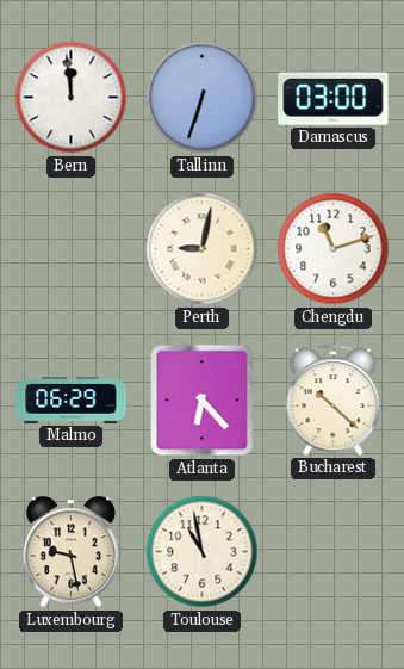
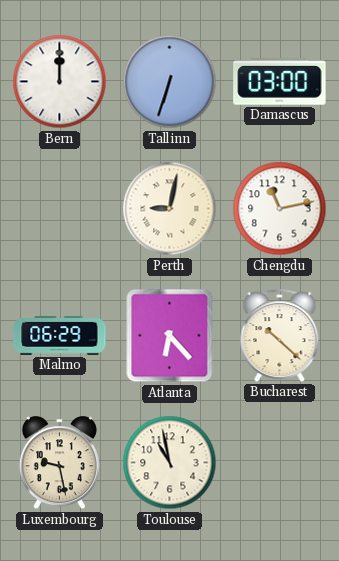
Bern: 11:59 -> 12:00
Chengdu: 11:12 -> 11:13
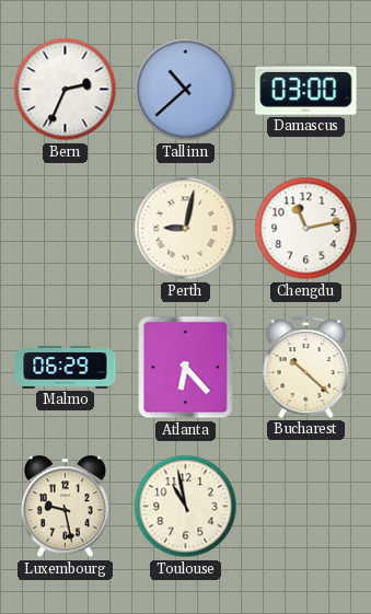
Bern: 12:00 -> 2:34
Tallinn: 6:33 -> 10:38
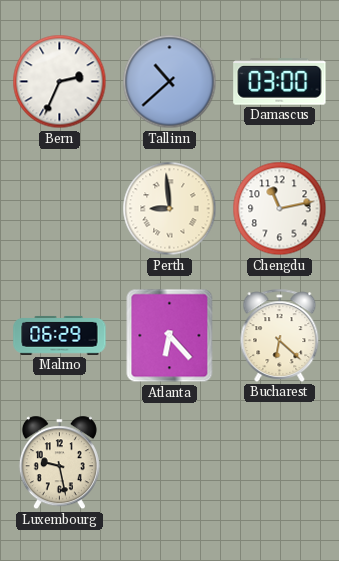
Perth: 9:02 -> 8:59
Bucharest: 10:22 -> 6:22
Toulouse: 10:58 -> none
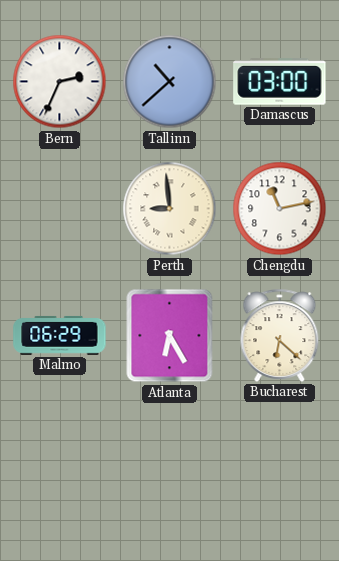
Atlanta: 6:23 -> 6:25
Luxembourg: 9:28 -> none
